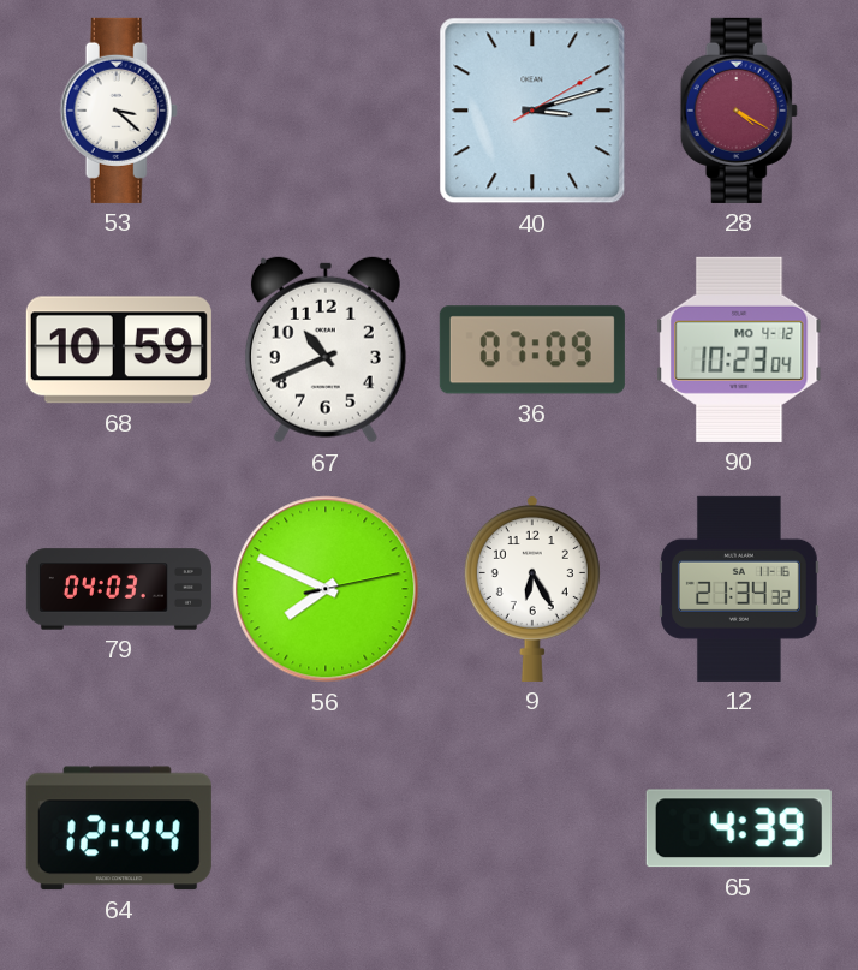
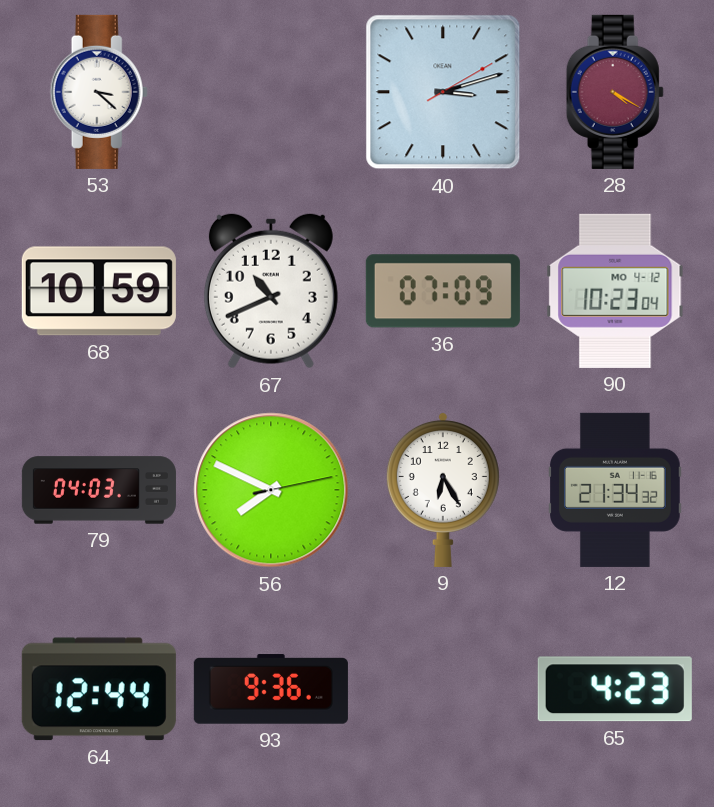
93: none -> 9:36
65: 4:39 -> 4:23
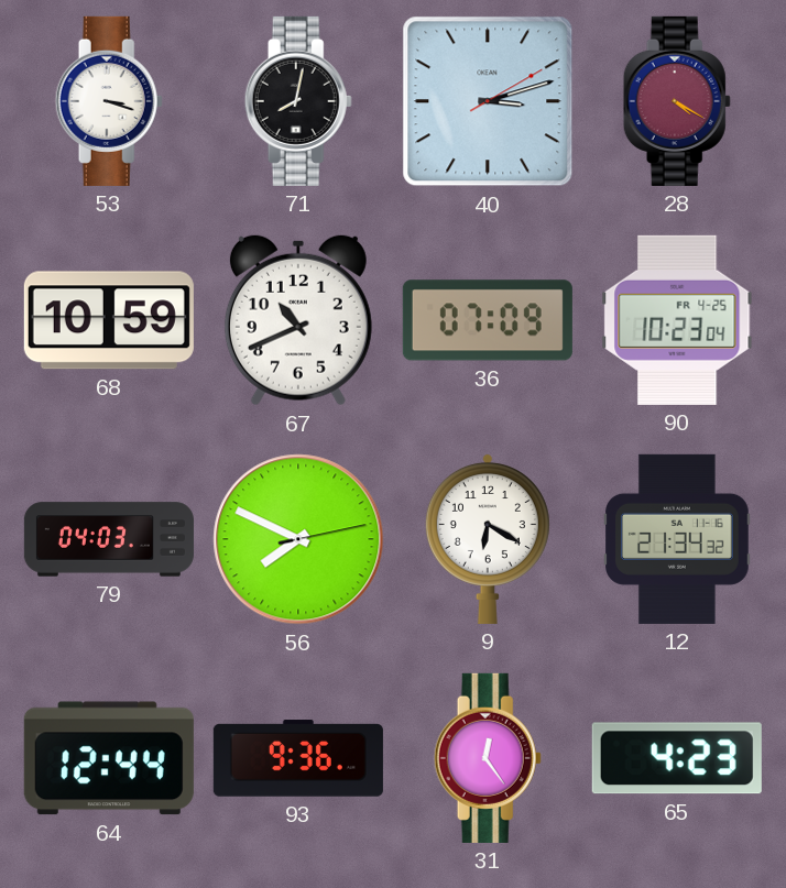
53: 3:22 -> 3:18
71: none -> 8:02
90 date: MO 4-12 -> FR 4-25
9: 6:25 -> 6:20
31: none -> 12:24
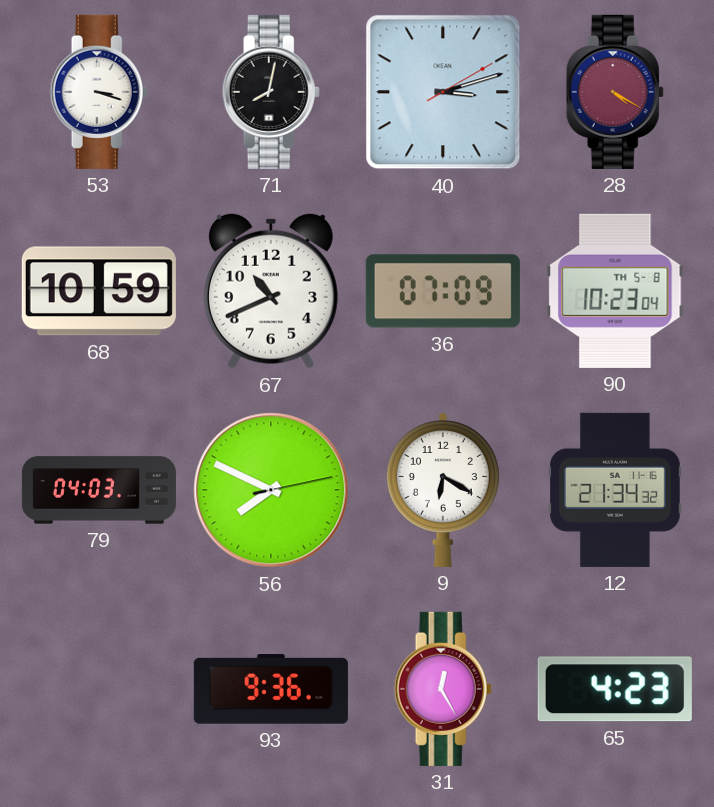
90 date: FR 4-25 -> TH 5-8
64: 12:44 -> none
31: 12:24 -> 12:25
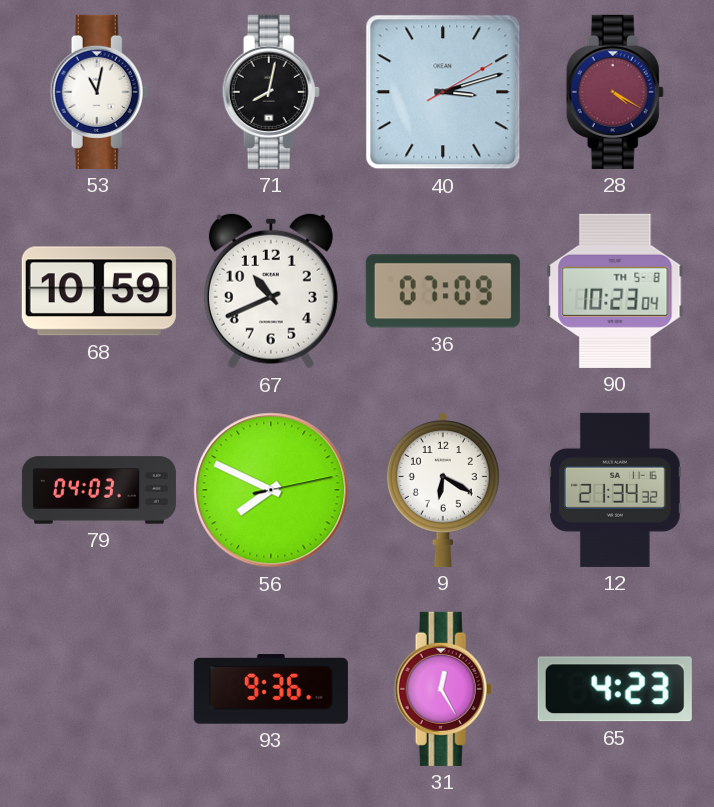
53: 3:18 -> 11:02
